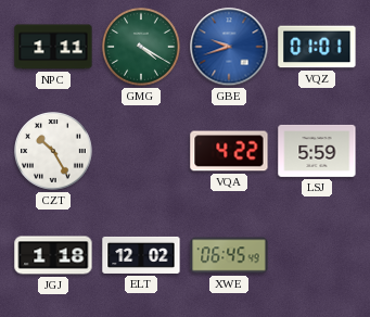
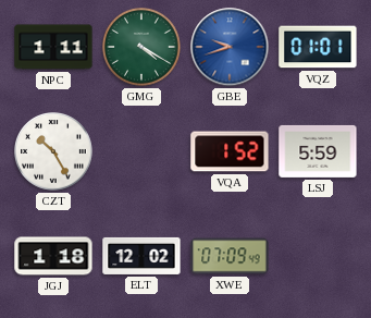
VQA: 4:22 -> 1:52
XWE: 06:45 -> 07:09
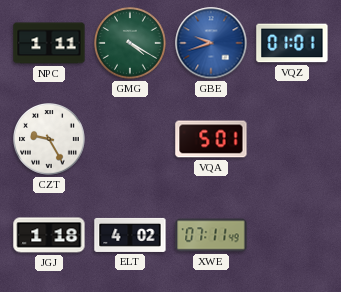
CZT: 10:25 -> 9:25
VQA: 1:52 -> 5:01
LSJ: 5:59 -> none
ELT: 12:02 -> 4:02
XWE: 07:09 -> 07:11
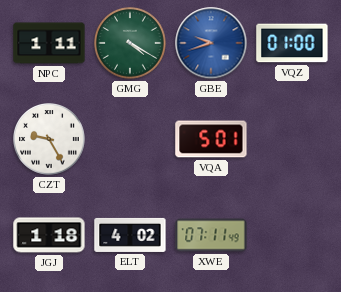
VQZ: 01:01 -> 01:00
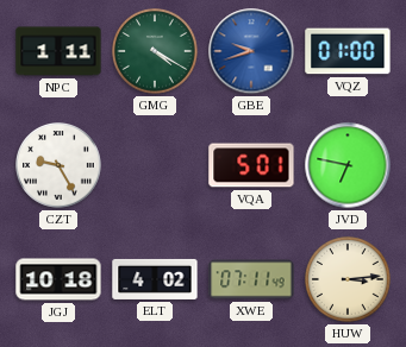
JVD: none -> 6:47
JGJ: 1:18 -> 10:18
HUW: none -> 3:14
